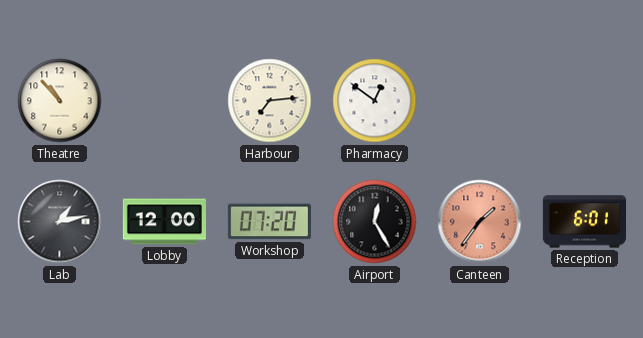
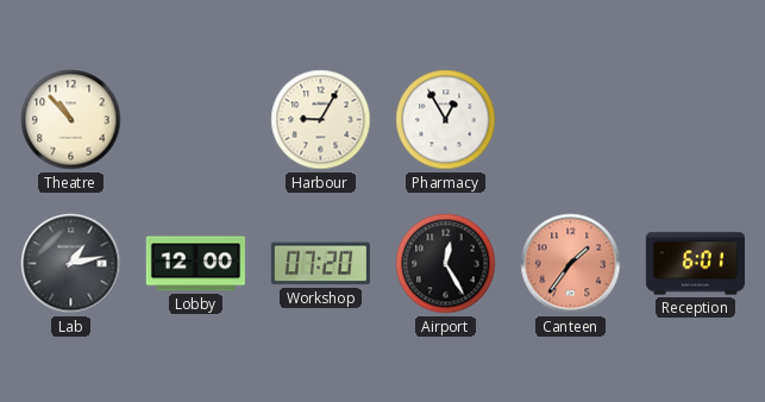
Harbour: 7:14 -> 9:05
Pharmacy: 12:51 -> 12:55
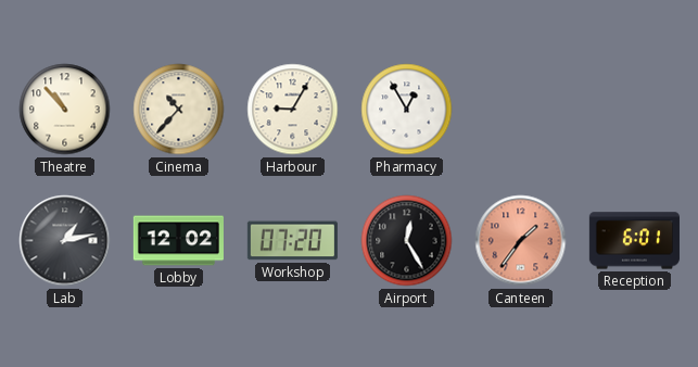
Cinema: none -> 10:37
Lobby: 12:00 -> 12:02
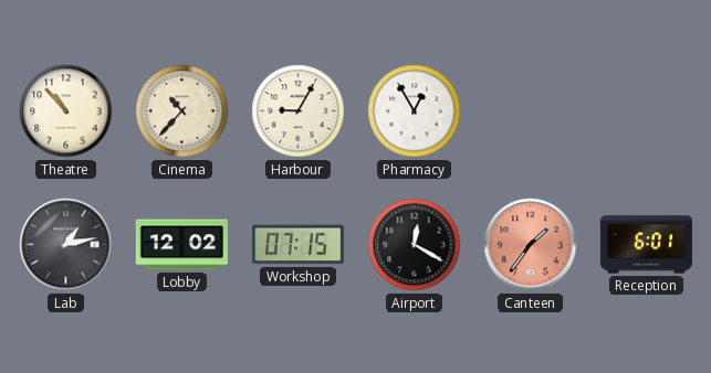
Workshop: 07:20 -> 07:15
Airport: 12:25 -> 12:20
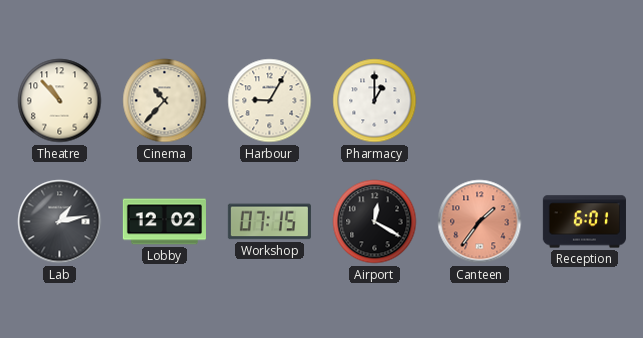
Pharmacy: 12:55 -> 1:00
